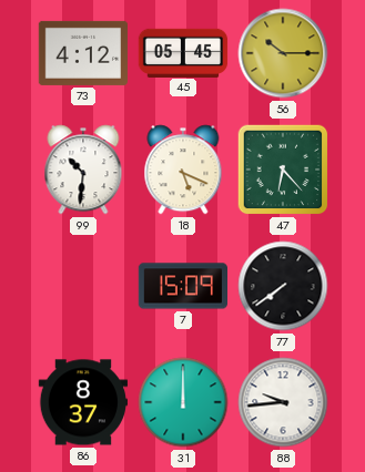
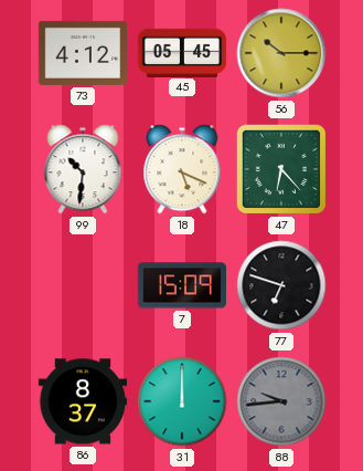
77: 7:39 -> 6:48
88 dial: white -> grey
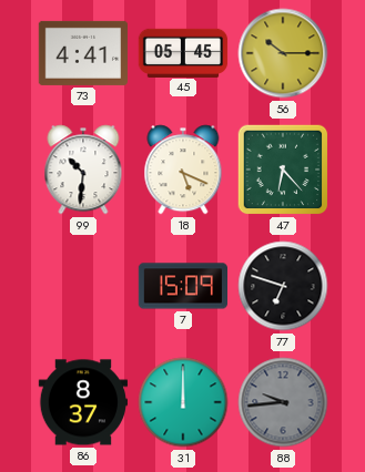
73: 4:12 -> 4:41
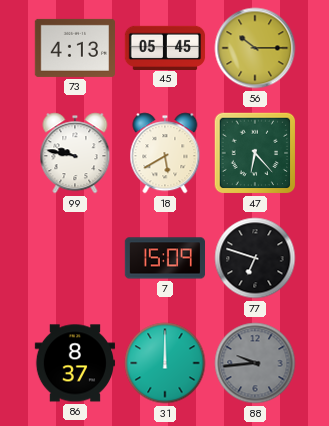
73: 4:41 -> 4:13
99: 10:31 -> 9:47
18: 5:19 -> 5:40
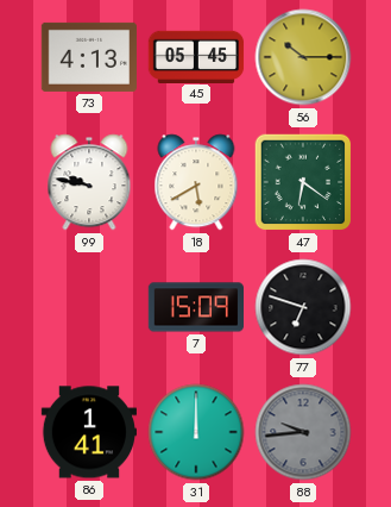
47: 6:23 -> 6:21
86: 8:37 -> 1:41
